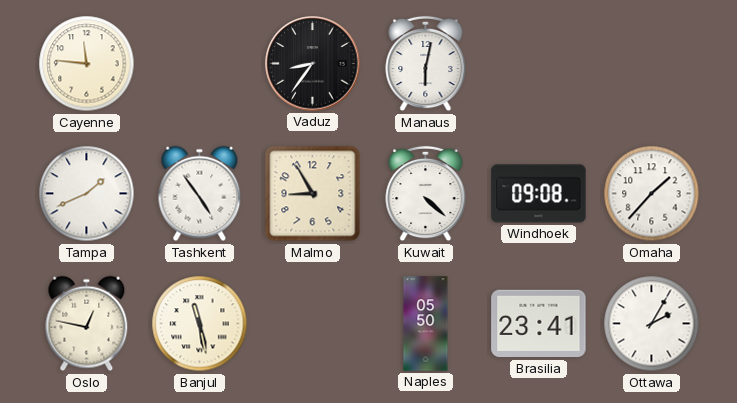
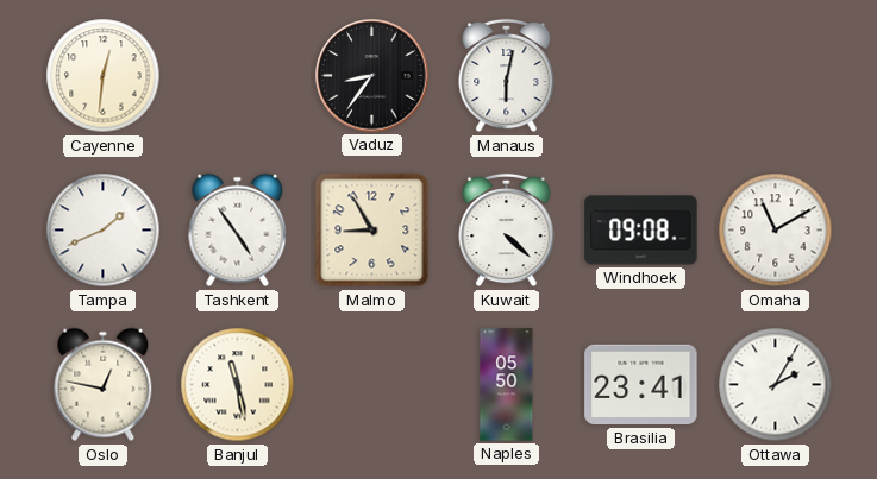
Cayenne: 11:46 -> 12:31
Omaha: 1:37 -> 11:10
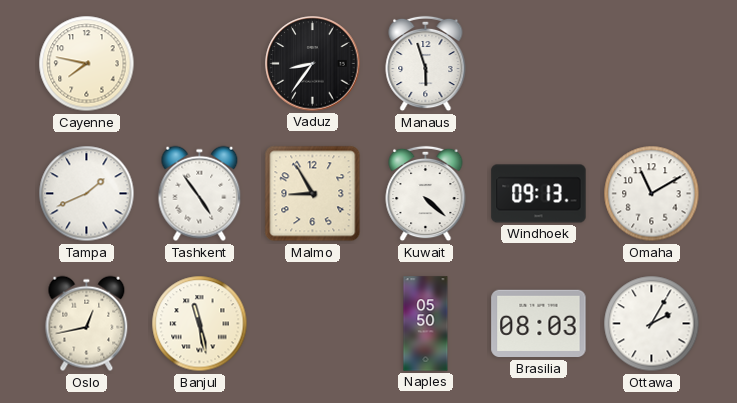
Cayenne: 12:31 -> 7:47
Manaus: 6:02 -> 5:57
Windhoek: 09:08 -> 09:13
Oslo: 12:47 -> 12:43
Brasilia: 23:41 -> 08:03
